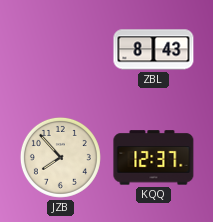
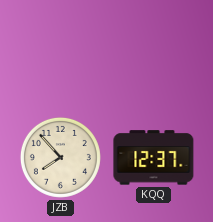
ZBL: 8:43 -> none
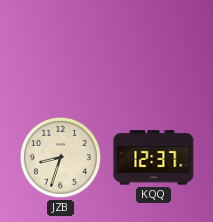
JZB: 7:53 -> 8:33
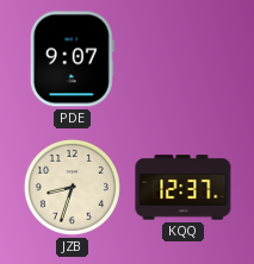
PDE: none -> 9:07
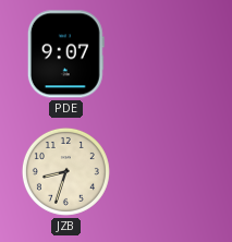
KQQ: 12:37 -> none
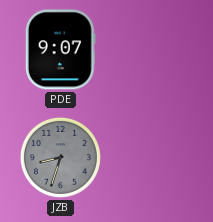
JZB dial: cream -> grey
